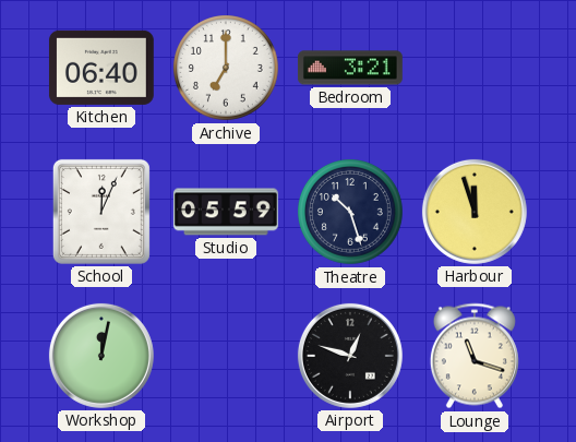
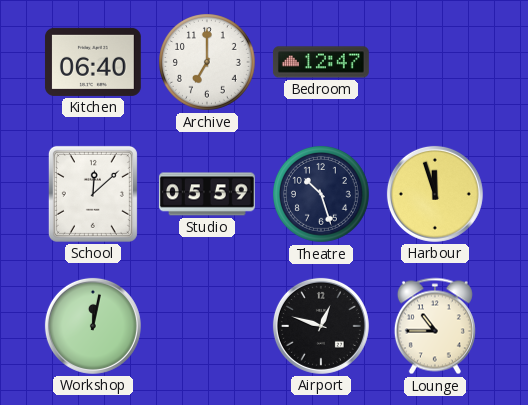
Bedroom: 3:21 -> 12:47
School: 12:04 -> 12:08
Lounge: 11:18 -> 10:45
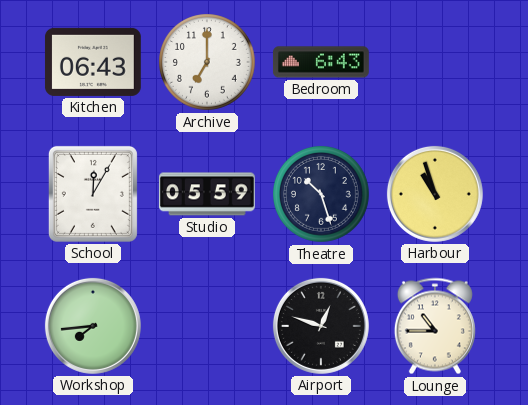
Kitchen: 06:40 -> 06:43
Bedroom: 12:47 -> 6:43
School: 12:08 -> 12:05
Harbour: 11:57 -> 10:57
Workshop: 12:02 -> 7:44
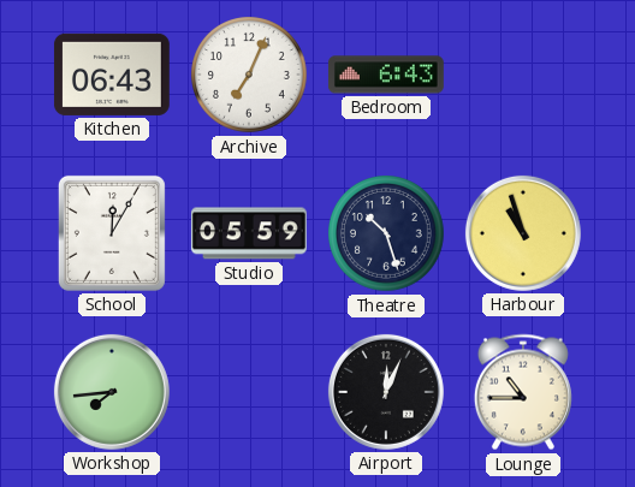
Archive: 7:00 -> 7:04
Airport: 12:48 -> 12:04
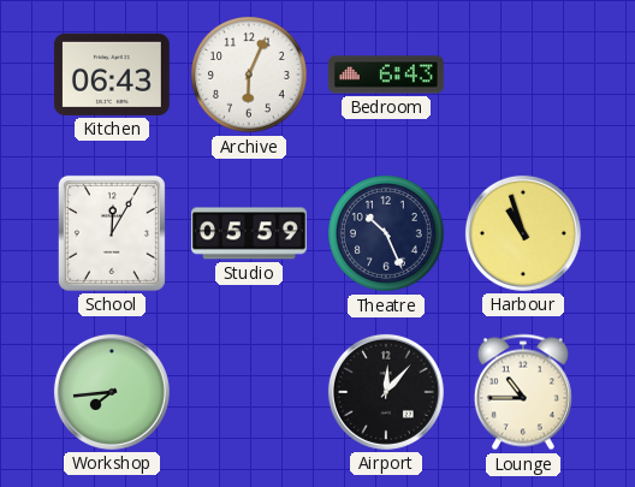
Archive: 7:04 -> 6:04
Theatre: 10:27 -> 10:26
Airport: 12:04 -> 12:07
